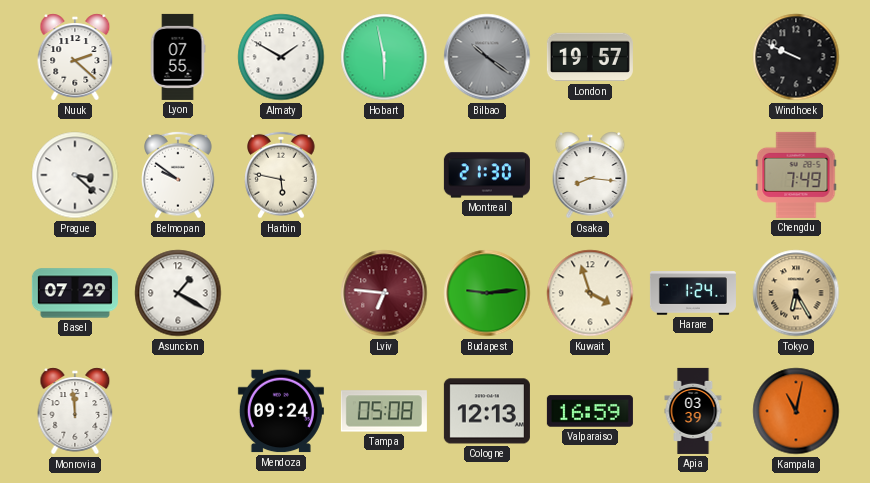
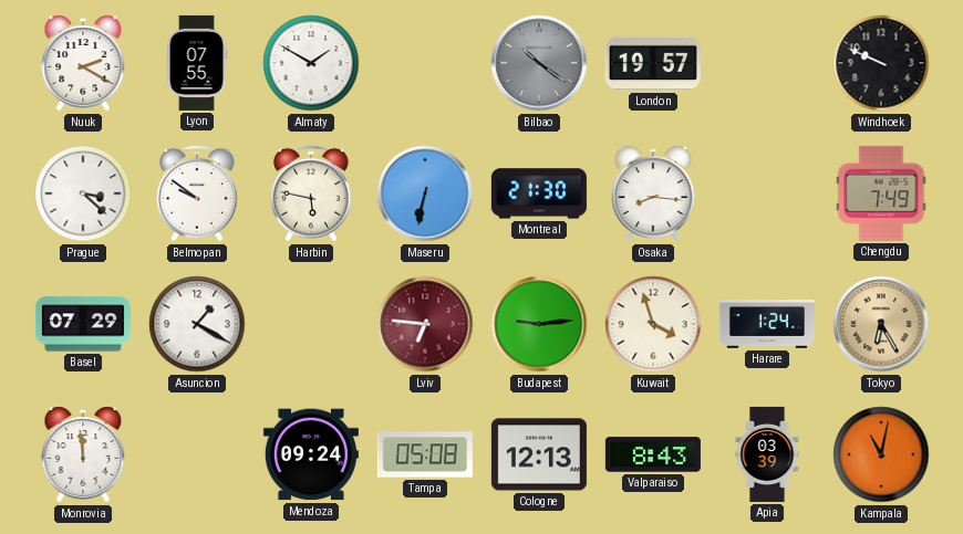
Nuuk: 2:22 -> 2:20
Hobart: 5:58 -> none
Maseru: none -> 6:32
Valparaiso: 16:59 -> 8:43
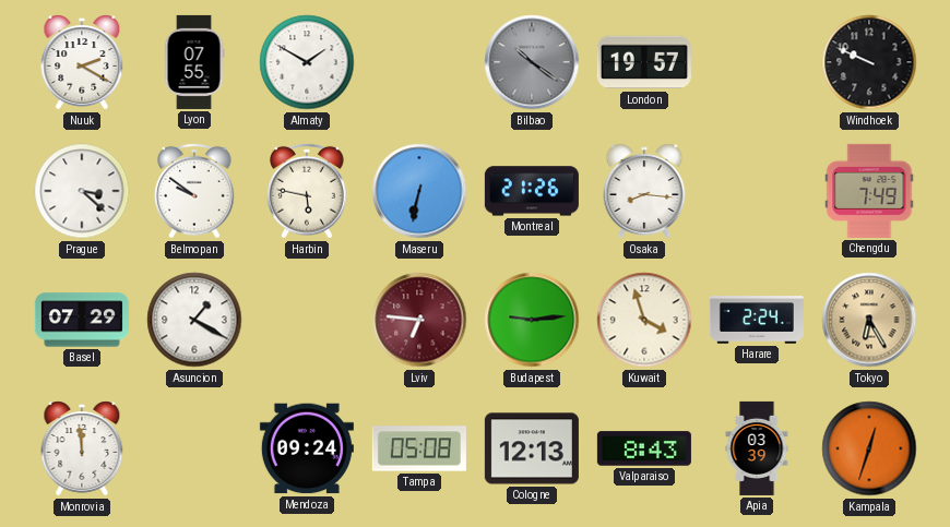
Montreal: 21:30 -> 21:26
Harare: 1:24 -> 2:24
Kampala: 11:02 -> 12:33
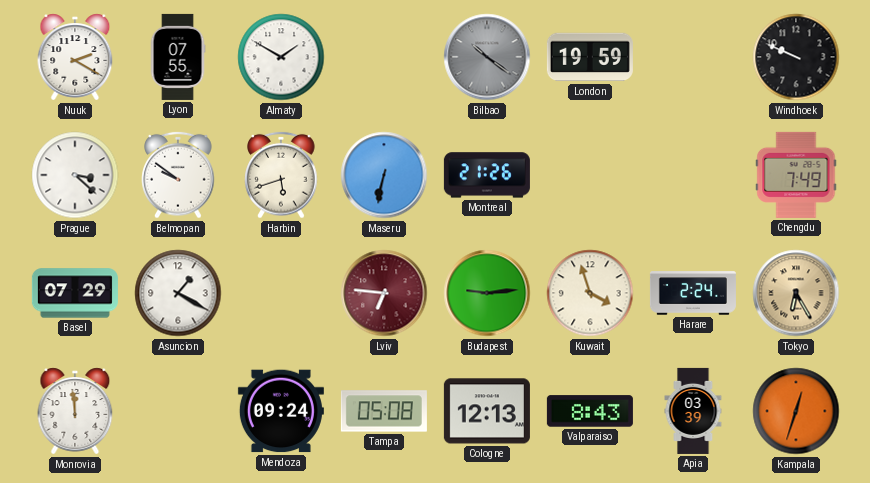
London: 19:57 -> 19:59
Harbin: 5:47 -> 5:42
Osaka: 8:16 -> none
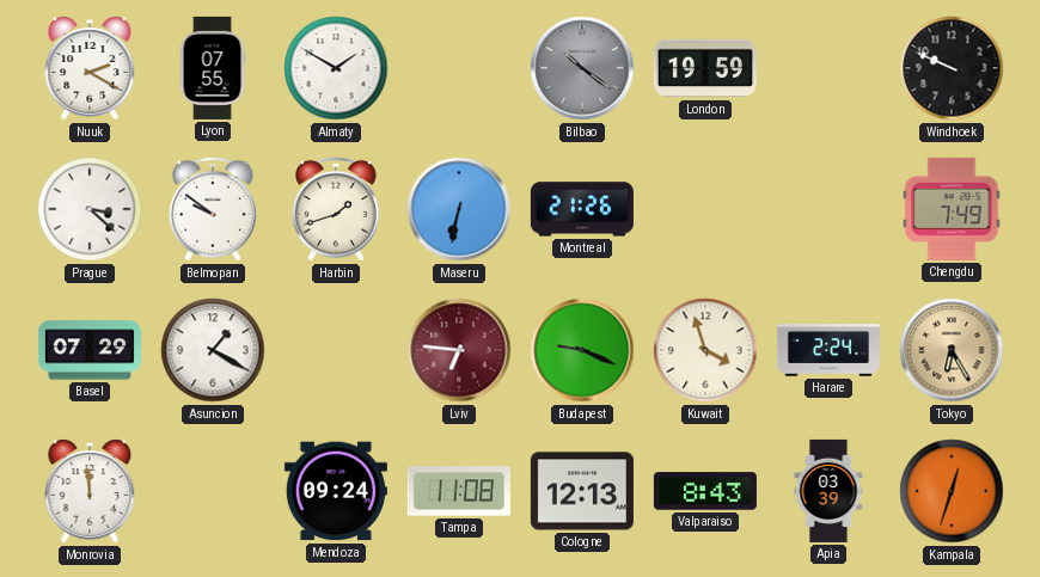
Harbin: 5:42 -> 1:42
Budapest: 9:14 -> 9:19
Tampa: 05:08 -> 11:08
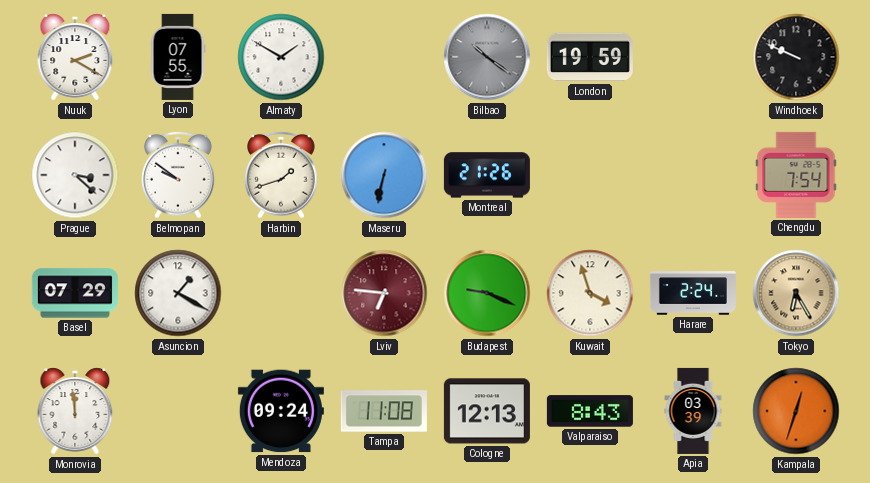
Chengdu: 7:49 -> 7:54
